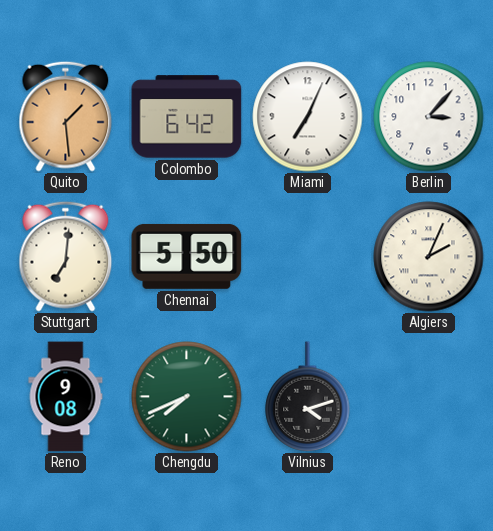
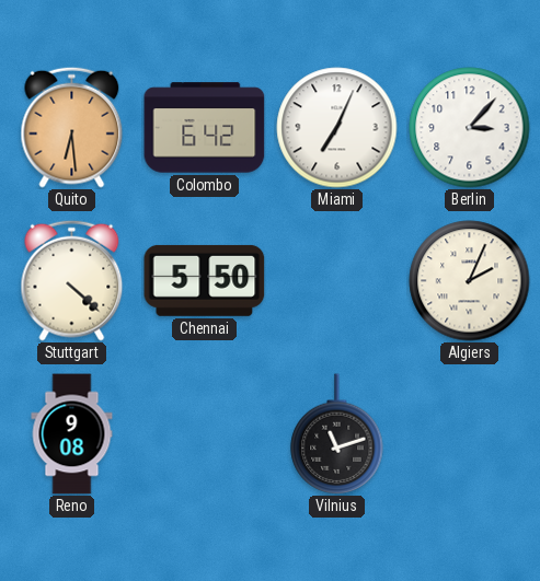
Quito: 1:29 -> 6:29
Stuttgart: 7:01 -> 4:22
Chengdu: 7:41 -> none
Vilnius: 4:12 -> 11:12
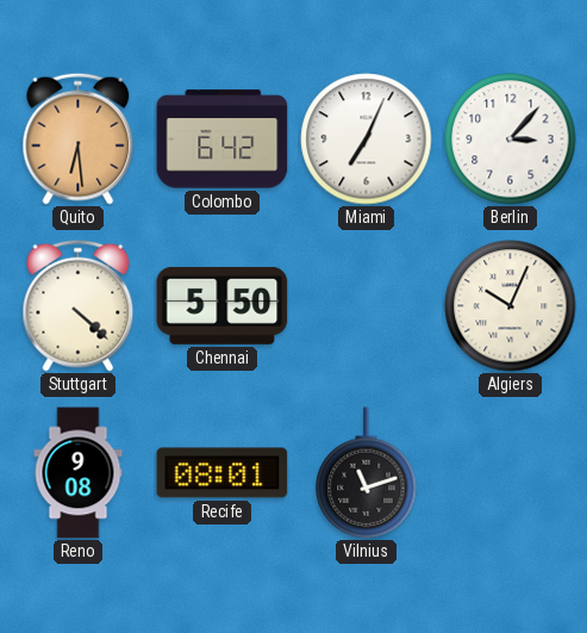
Algiers: 2:04 -> 10:04
Recife: none -> 08:01
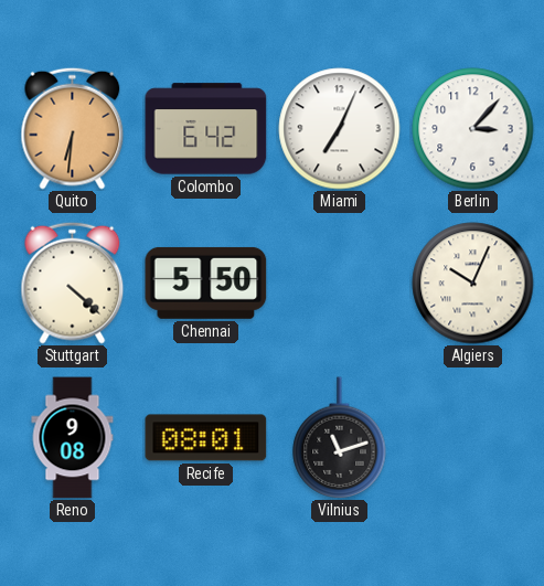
Quito: 6:29 -> 6:31
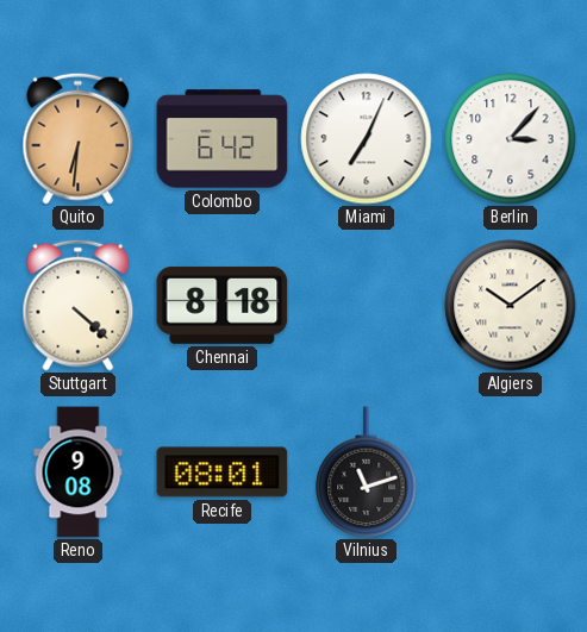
Chennai: 5:50 -> 8:18
Algiers: 10:04 -> 10:09
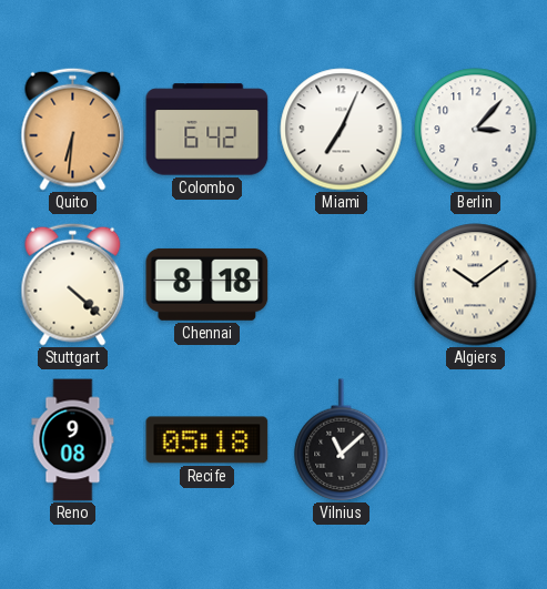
Recife: 08:01 -> 05:18
Vilnius: 11:12 -> 11:08
